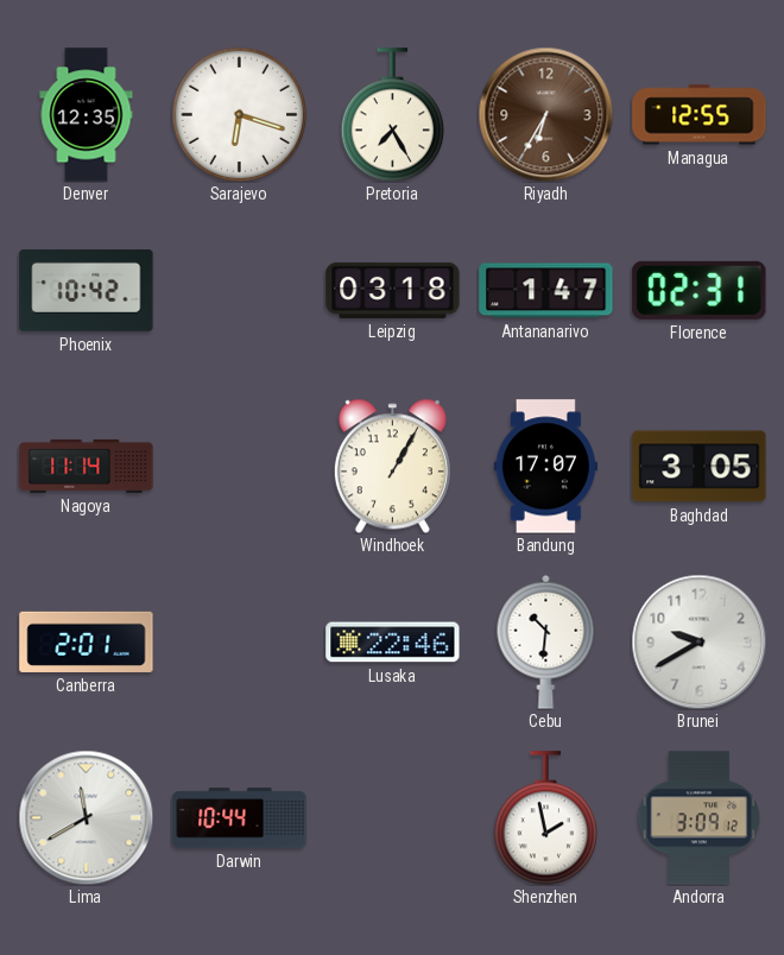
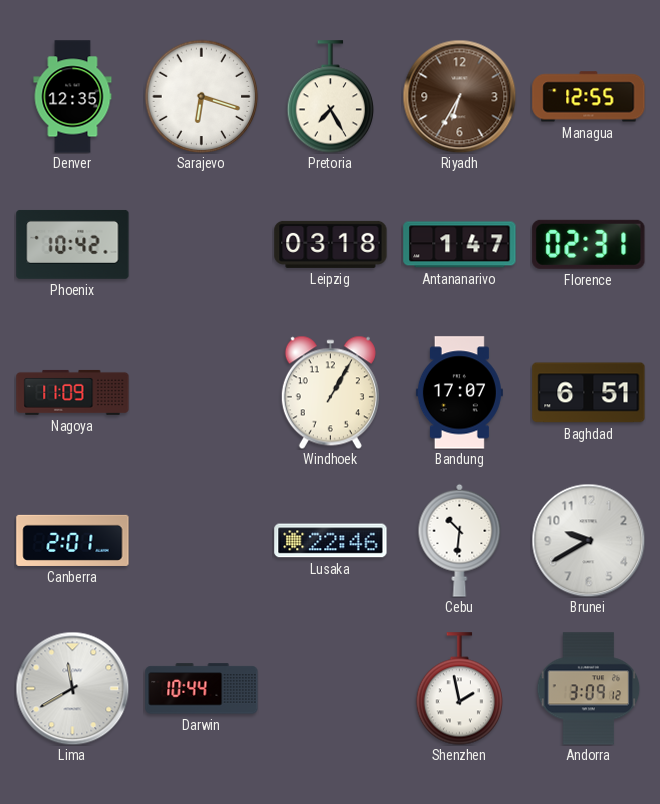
Nagoya: 11:14 -> 11:09
Baghdad: 3:05 -> 6:51
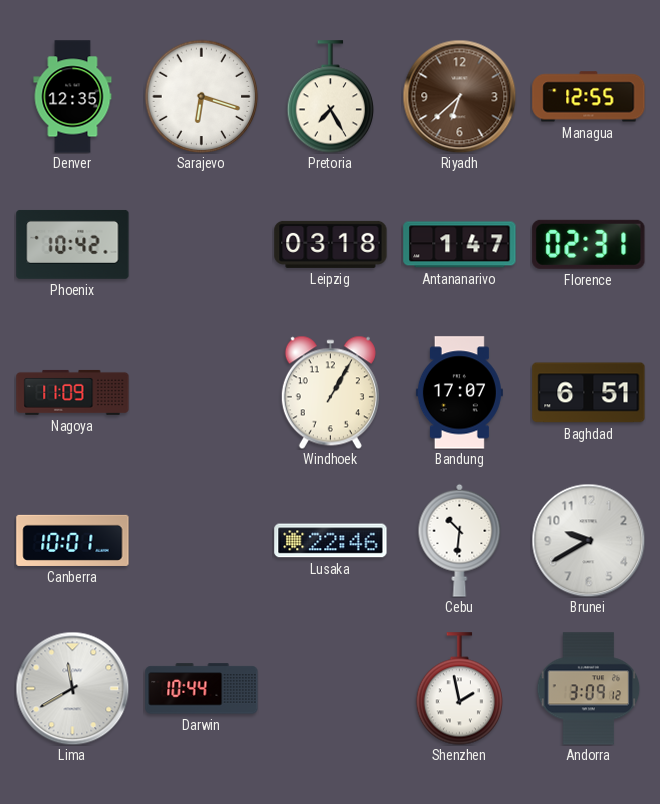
Riyadh: 6:35 -> 6:38
Canberra: 2:01 -> 10:01
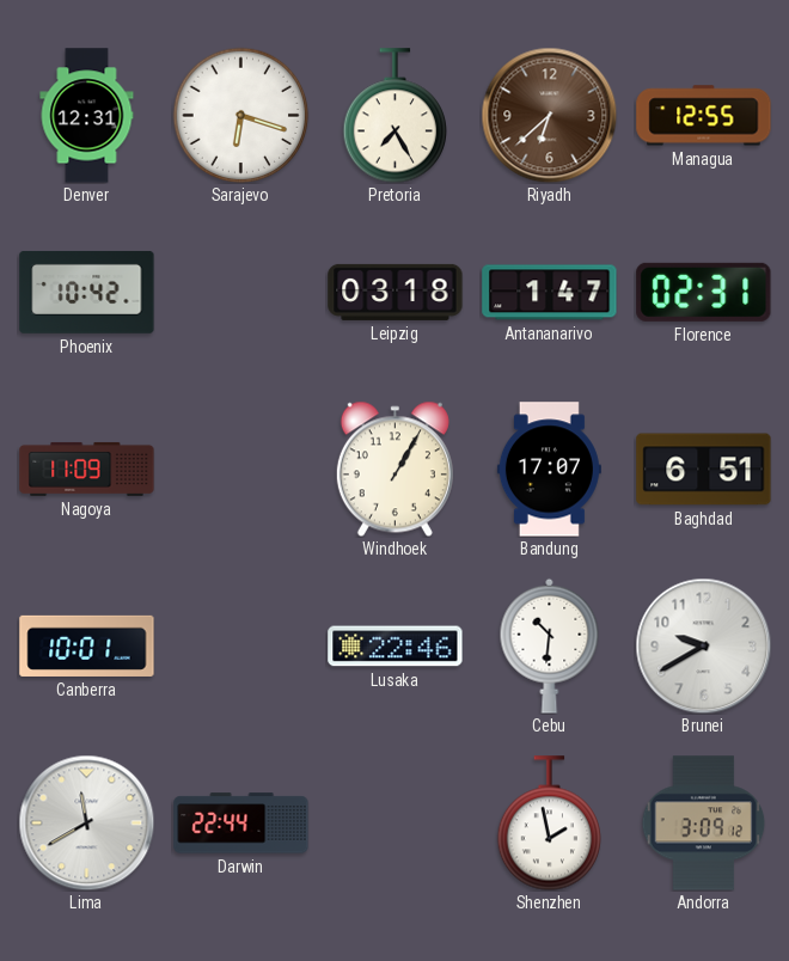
Denver: 12:35 -> 12:31
Darwin: 10:44 -> 22:44
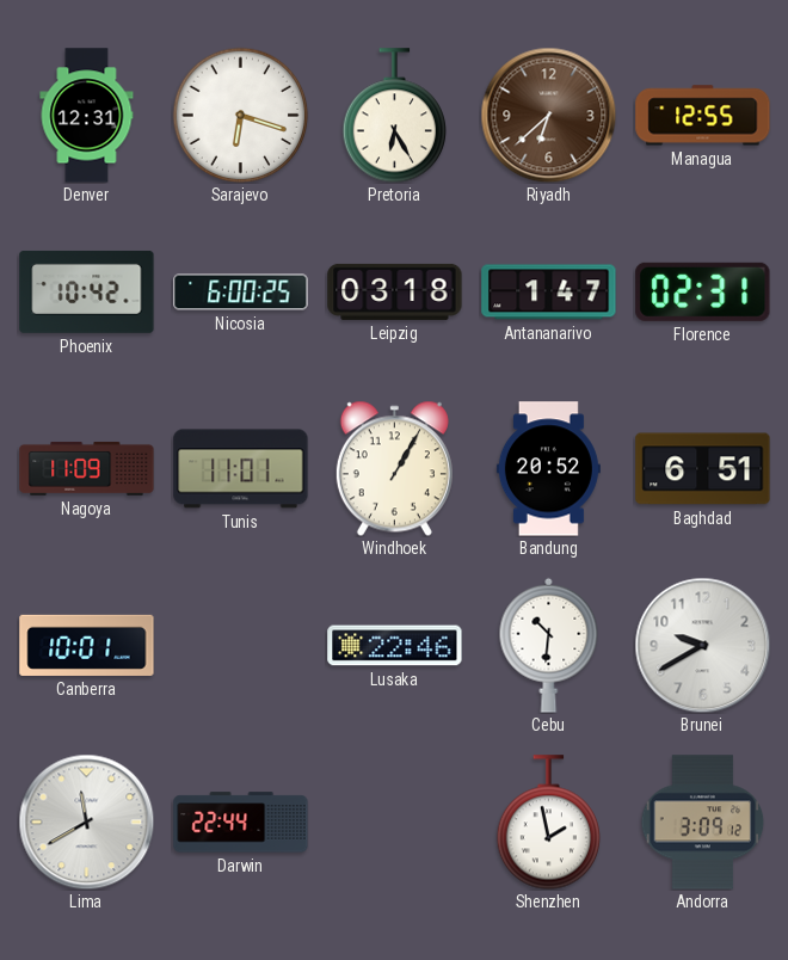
Pretoria: 7:25 -> 6:25
Nicosia: none -> 6:00
Tunis: none -> 11:01
Bandung: 17:07 -> 20:52
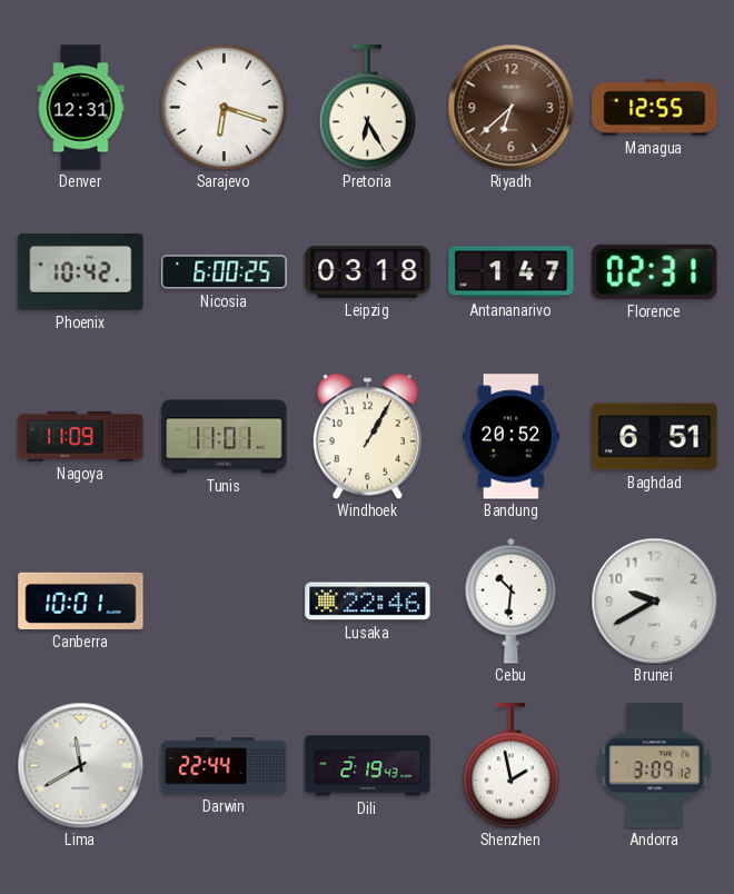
Dili: none -> 2:19
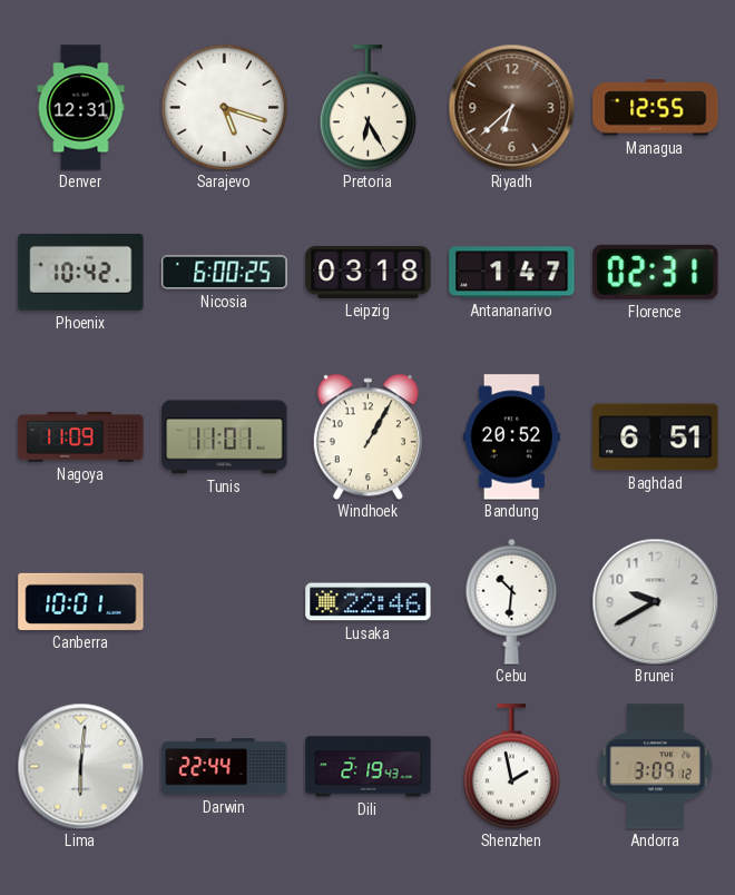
Sarajevo: 6:18 -> 5:18
Lima: 11:40 -> 6:01
